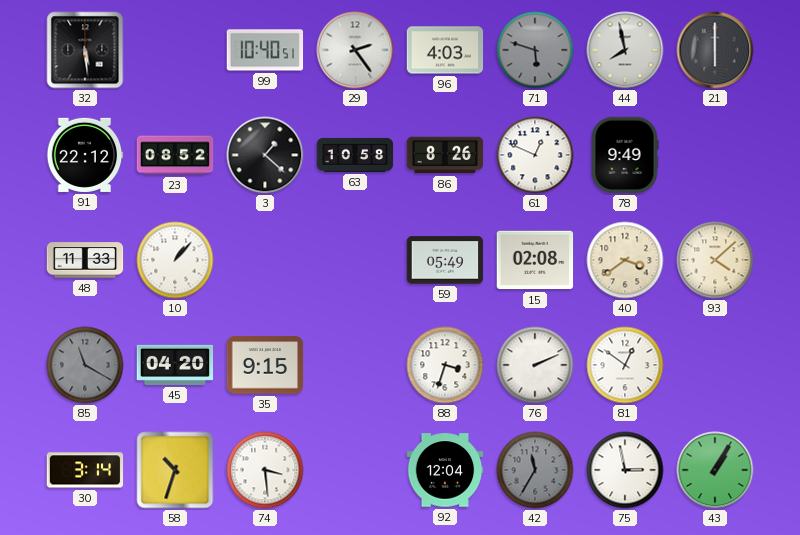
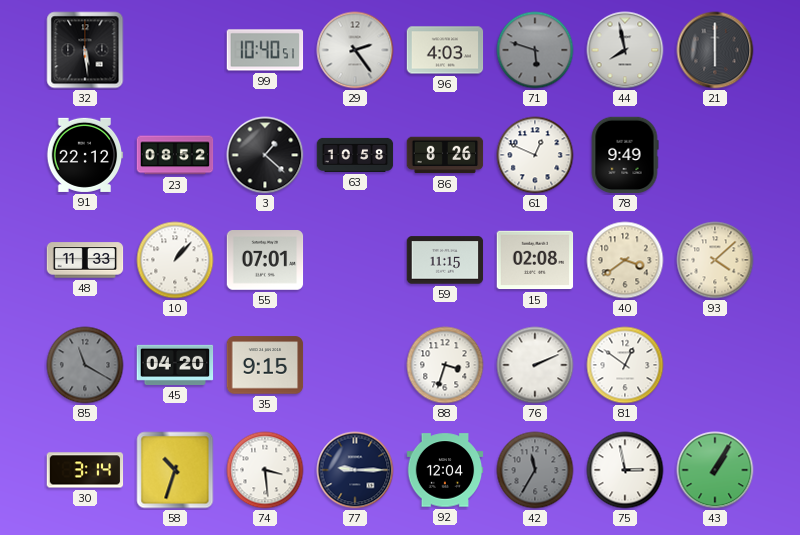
55: none -> 07:01
59: 05:49 -> 11:15
77: none -> 9:15
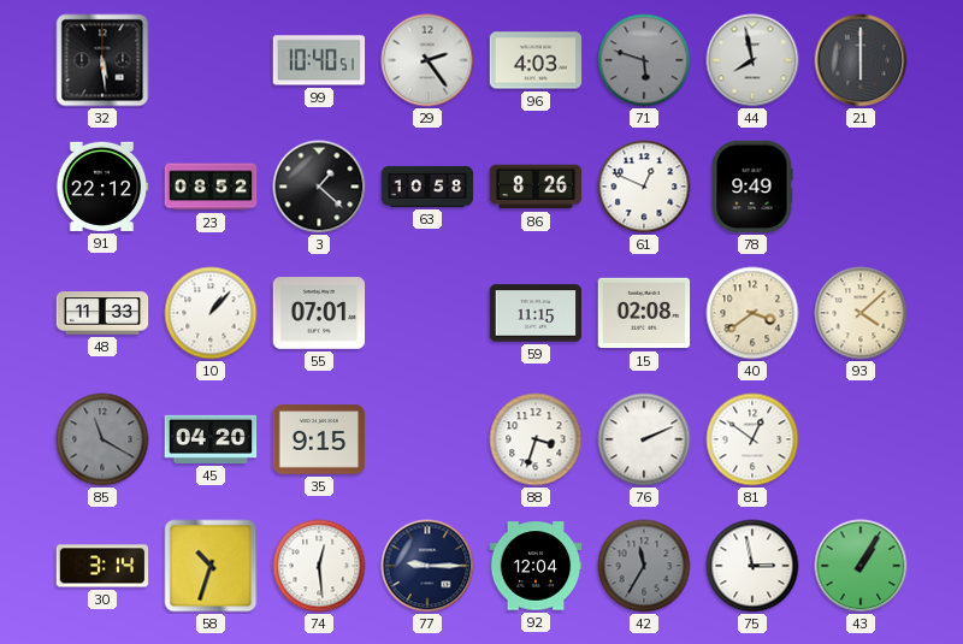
74: 3:29 -> 12:29
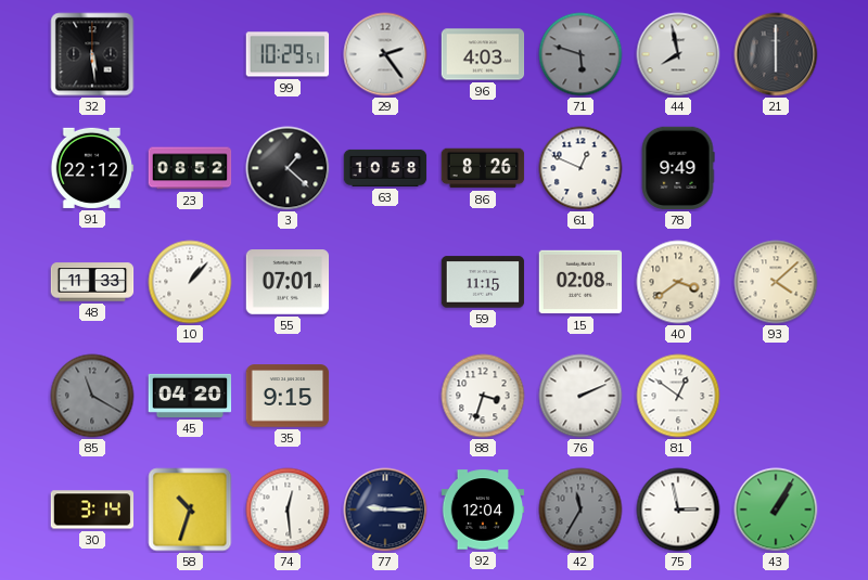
99: 10:40 -> 10:29
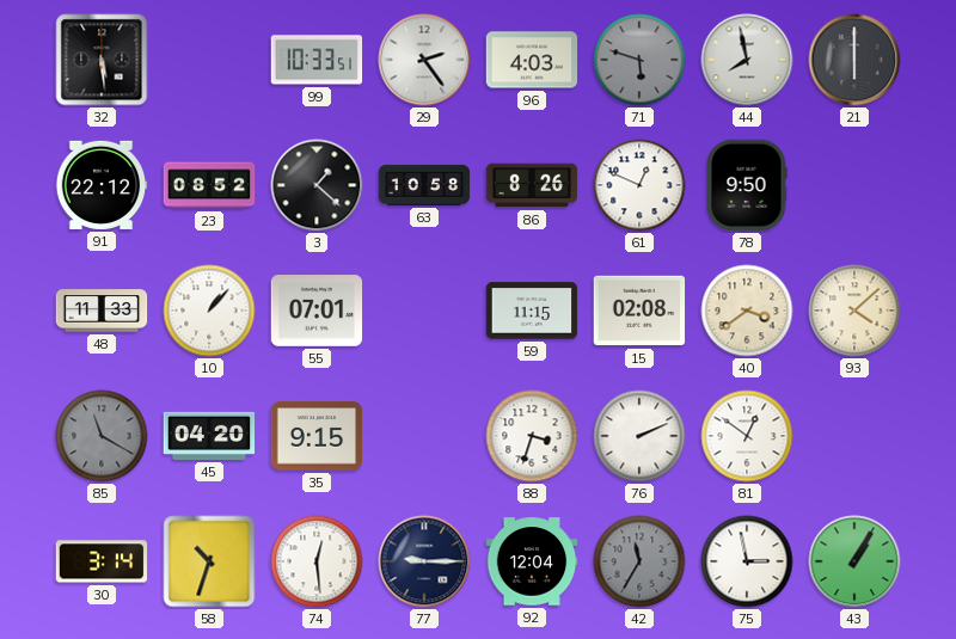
99: 10:29 -> 10:33
78: 9:49 -> 9:50
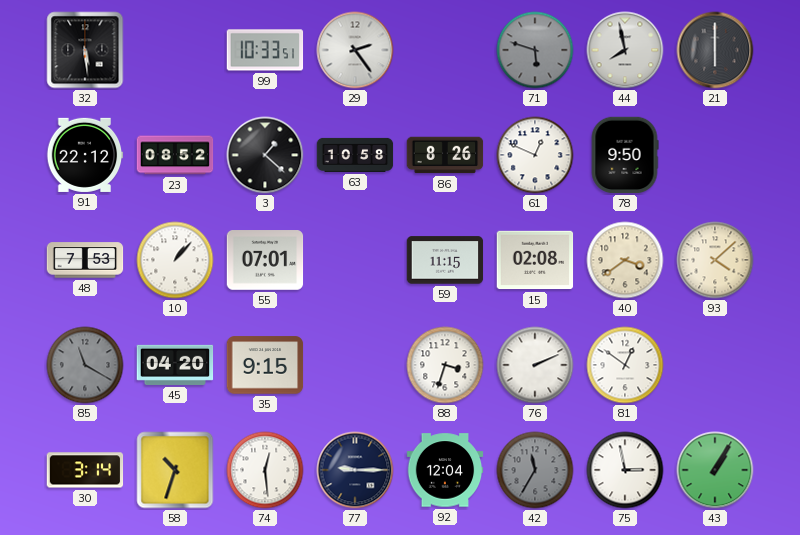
96: 4:03 -> none
48: 11:33 -> 7:53
